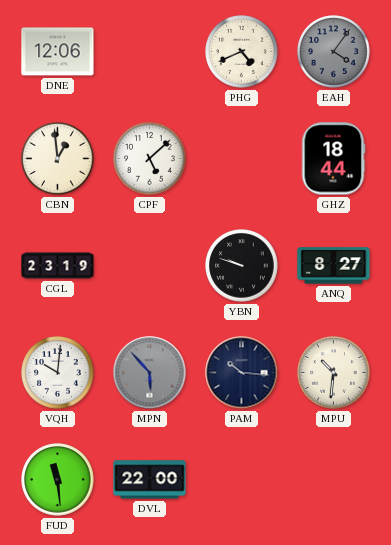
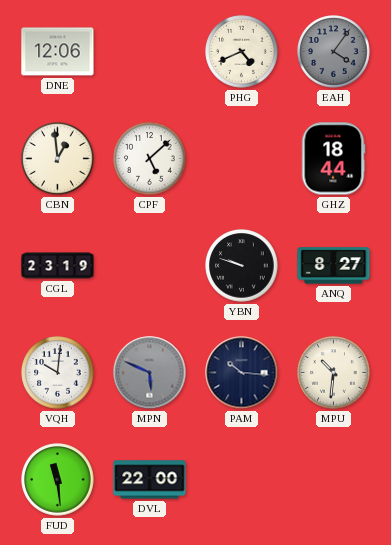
MPN: 5:53 -> 5:49
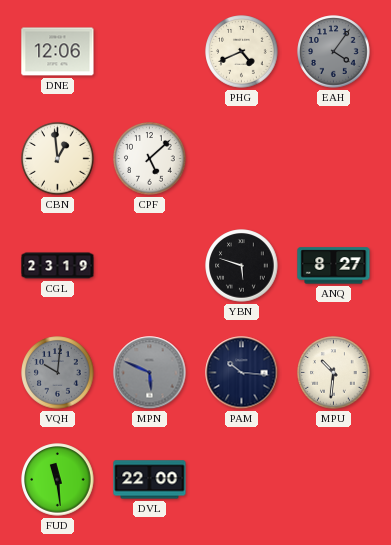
GHZ: 18:44 -> none
YBN: 9:48 -> 5:48
VQH dial: white -> grey
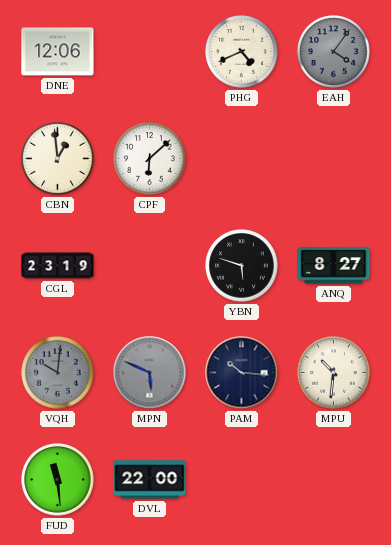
CPF: 5:08 -> 6:08
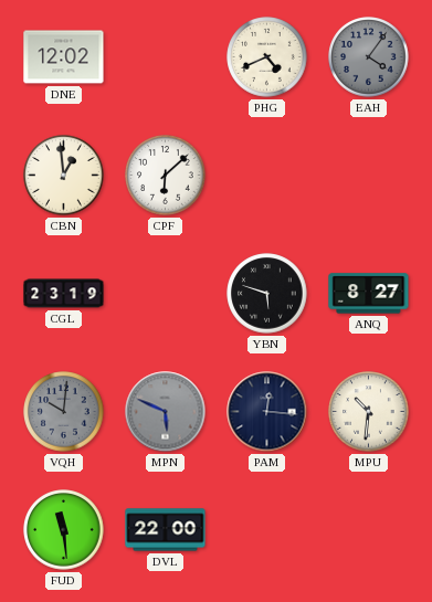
DNE: 12:06 -> 12:02
PAM: 10:16 -> 12:16
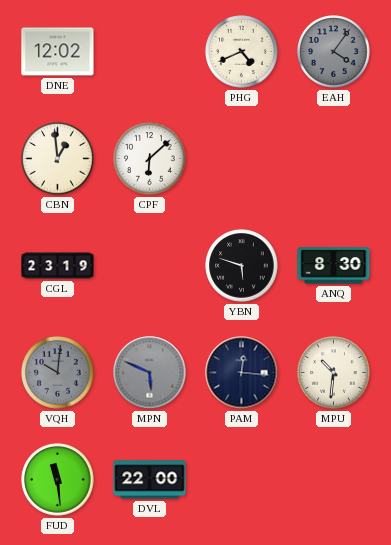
ANQ: 8:27 -> 8:30
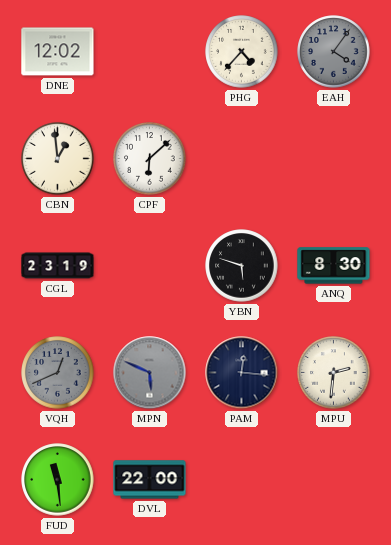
PHG: 4:41 -> 4:37
VQH: 10:01 -> 12:41
MPU: 10:31 -> 2:31
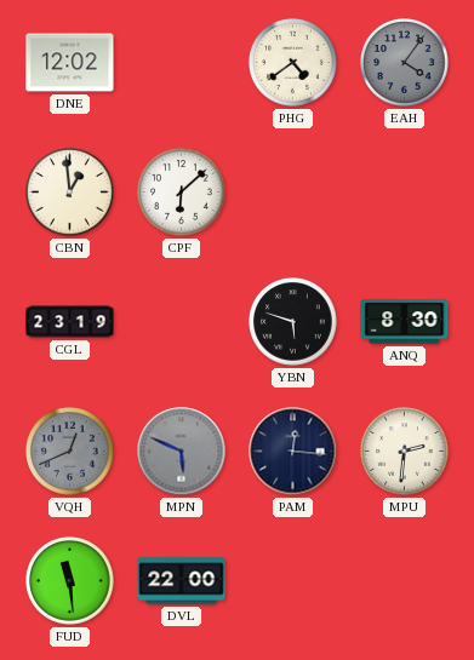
PHG: 4:37 -> 4:39
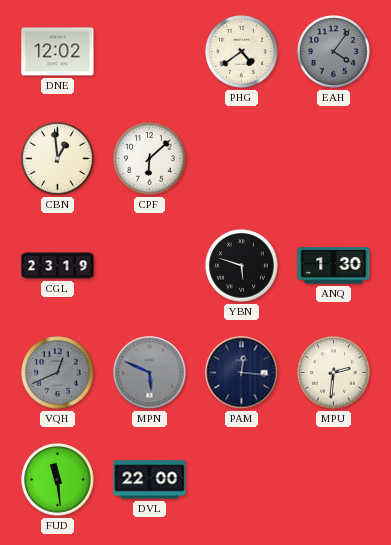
ANQ: 8:30 -> 1:30
